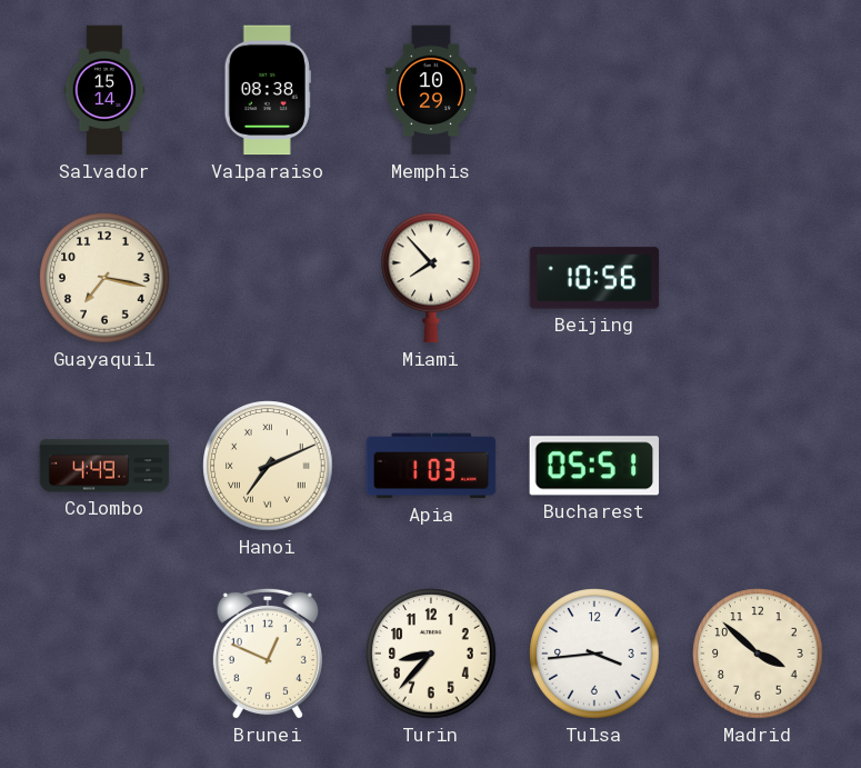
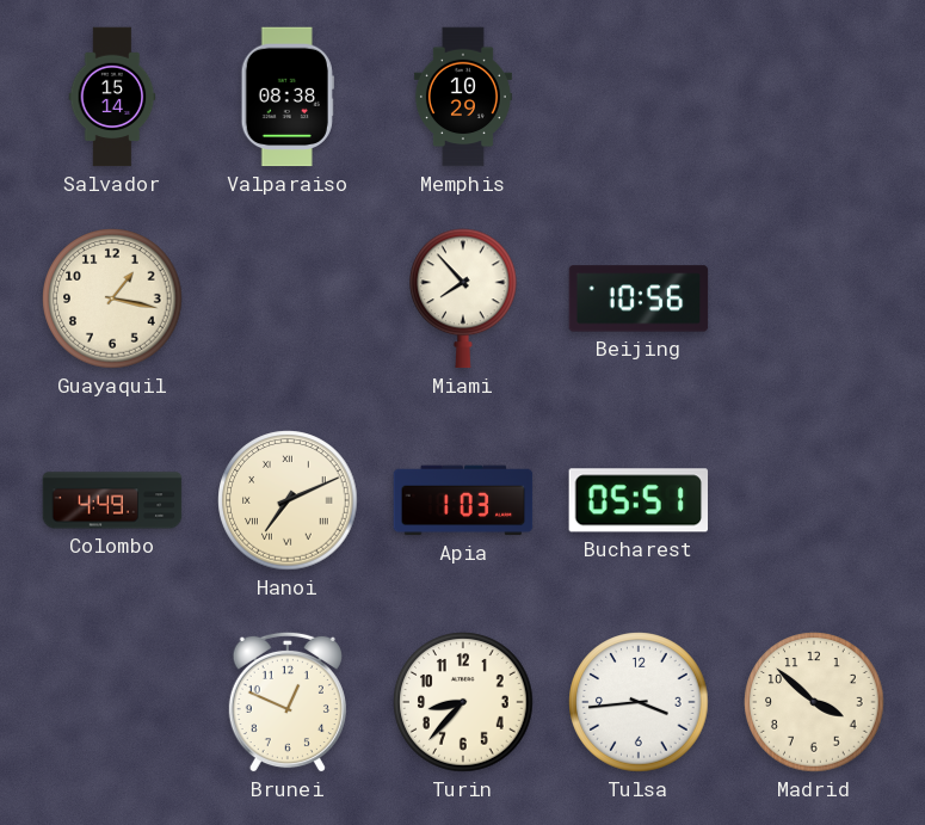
Guayaquil: 7:17 -> 1:17
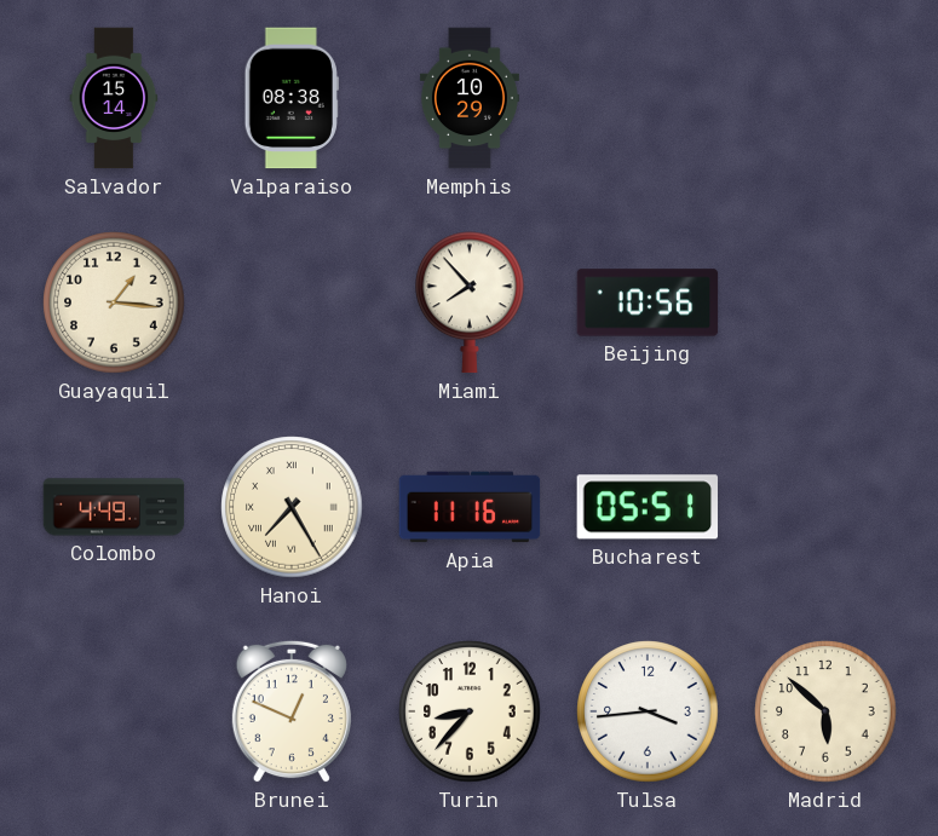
Guayaquil: 1:17 -> 1:16
Hanoi: 7:11 -> 7:25
Apia: 1:03 -> 11:16
Madrid: 3:52 -> 5:52
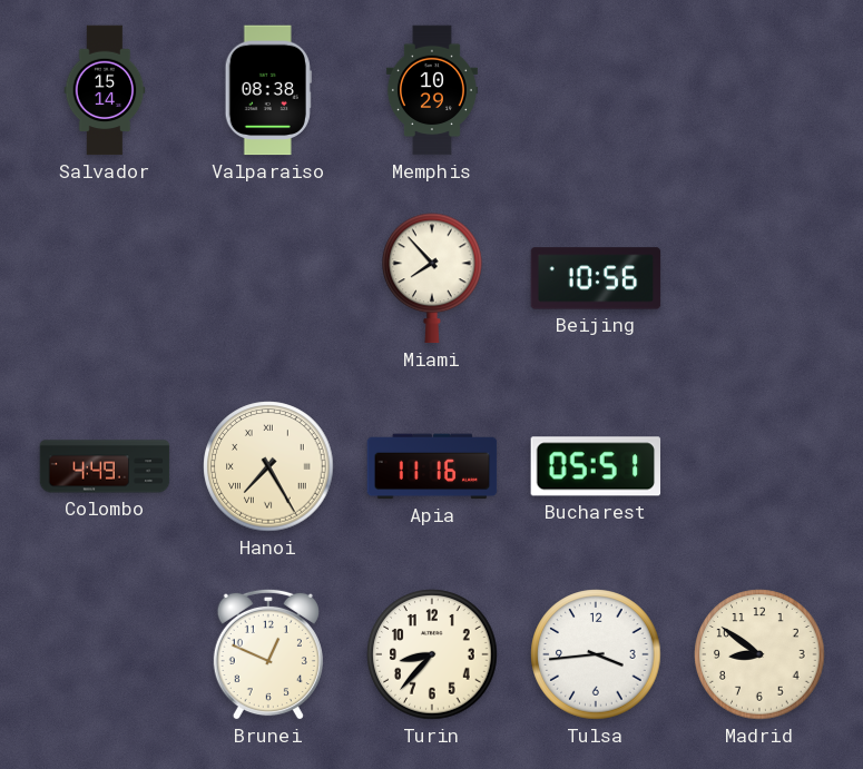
Guayaquil: 1:16 -> none
Madrid: 5:52 -> 8:51
